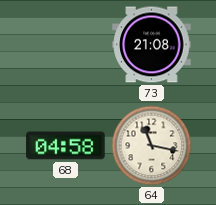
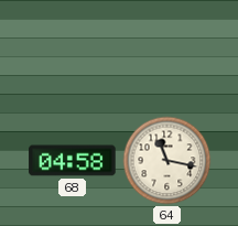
73: 21:08 -> none
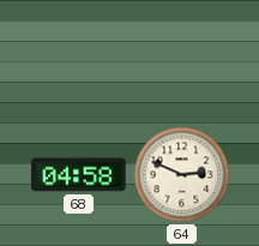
64: 11:17 -> 2:49
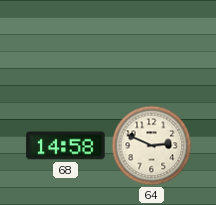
68: 04:58 -> 14:58
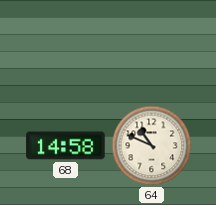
64: 2:49 -> 10:49
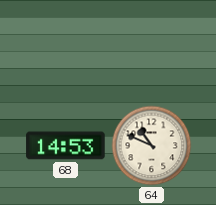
68: 14:58 -> 14:53
